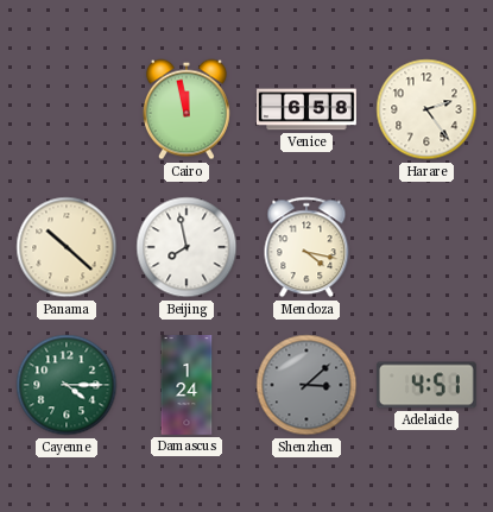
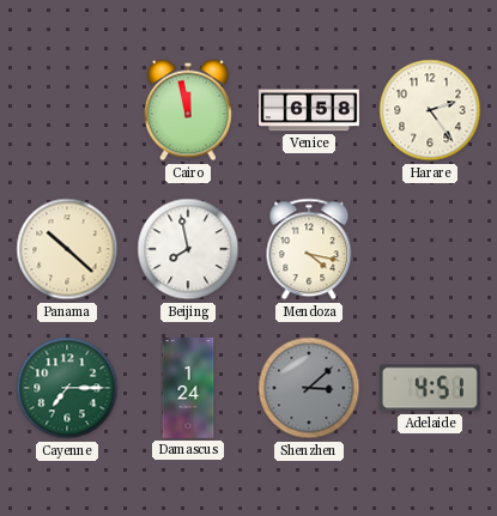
Cayenne: 4:15 -> 7:15
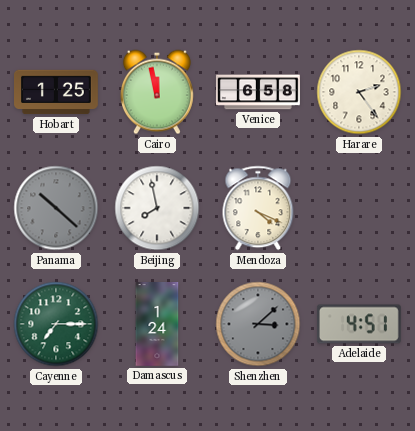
Hobart: none -> 1:25
Panama dial: cream -> grey
Mendoza: 4:17 -> 4:19
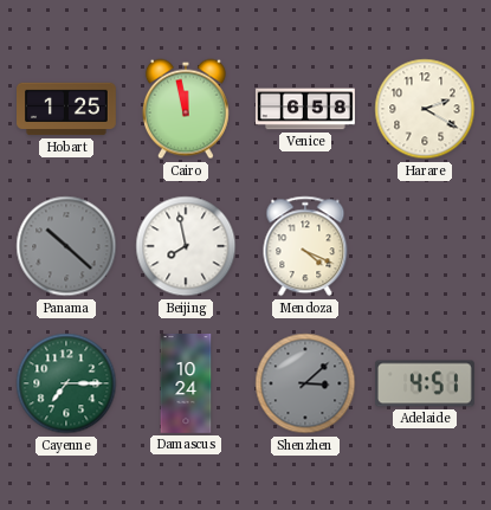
Harare: 2:24 -> 2:20
Damascus: 1:24 -> 10:24
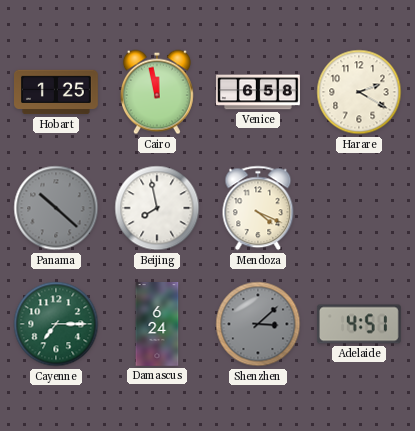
Damascus: 10:24 -> 6:24
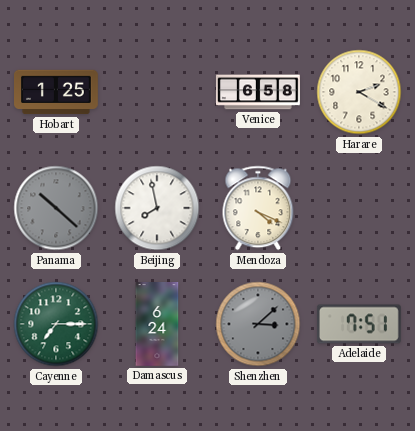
Cairo: 11:58 -> none
Adelaide: 4:51 -> 7:51
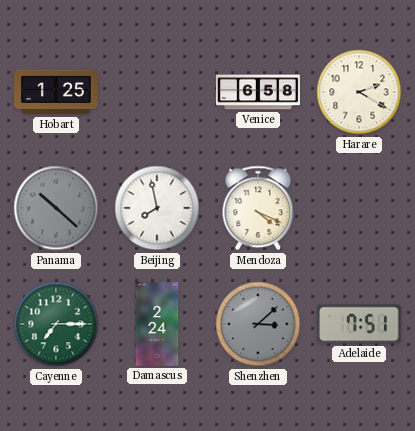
Damascus: 6:24 -> 2:24
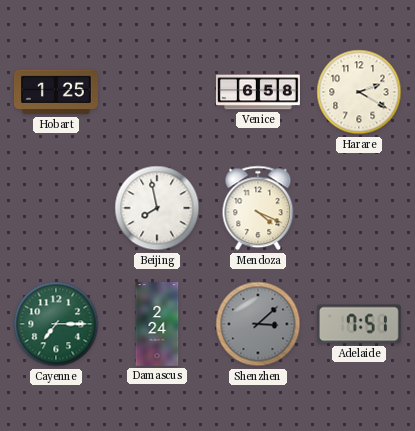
Panama: 10:22 -> none
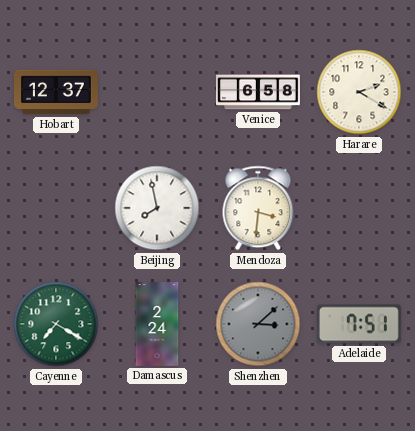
Hobart: 1:25 -> 12:37
Mendoza: 4:19 -> 3:31
Cayenne: 7:15 -> 7:20
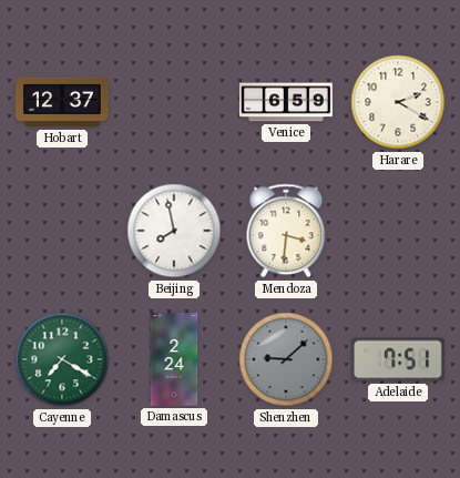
Venice: 6:58 -> 6:59
Shenzhen: 3:08 -> 9:08
